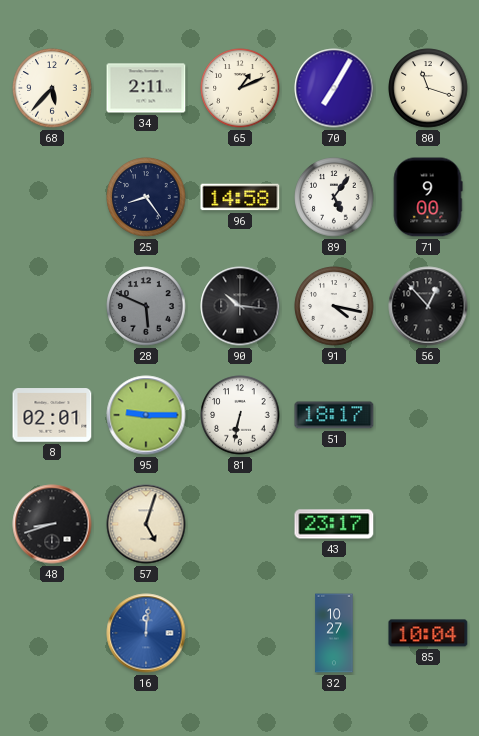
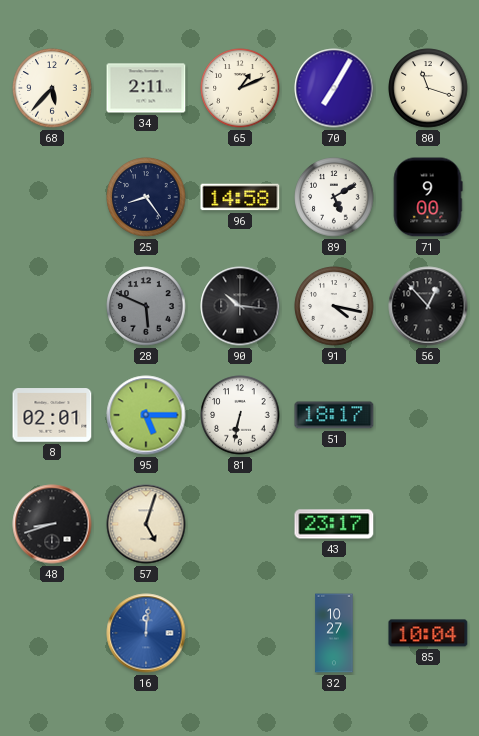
89: 5:06 -> 5:10
95: 9:15 -> 5:15
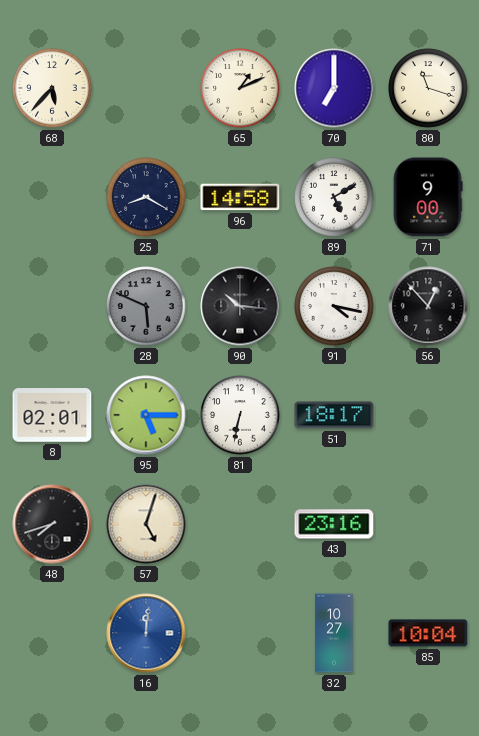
34: 2:11 -> none
70: 7:05 -> 7:00
25: 8:24 -> 8:20
48: 8:42 -> 7:42
43: 23:17 -> 23:16
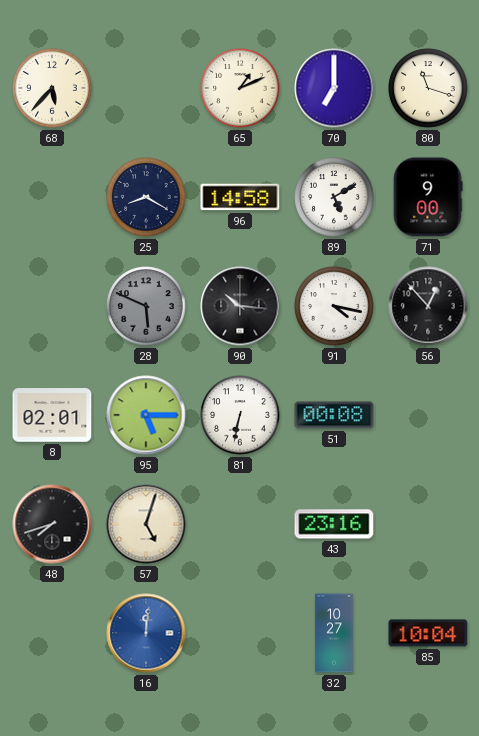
51: 18:17 -> 00:08
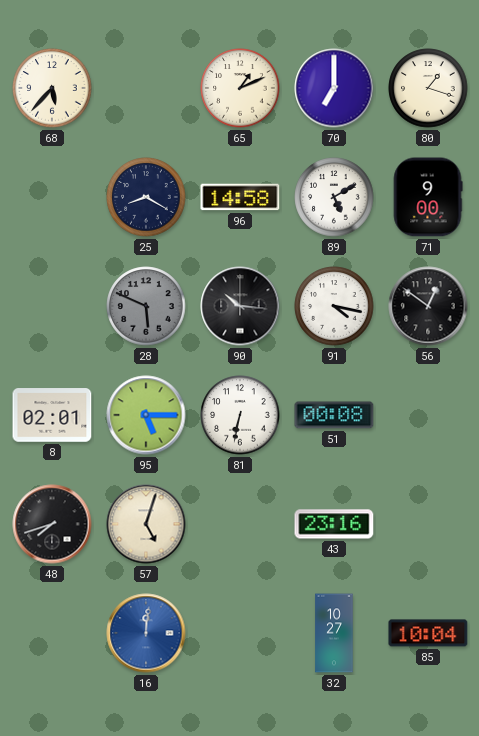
80: 11:18 -> 1:18
56: 12:53 -> 12:51
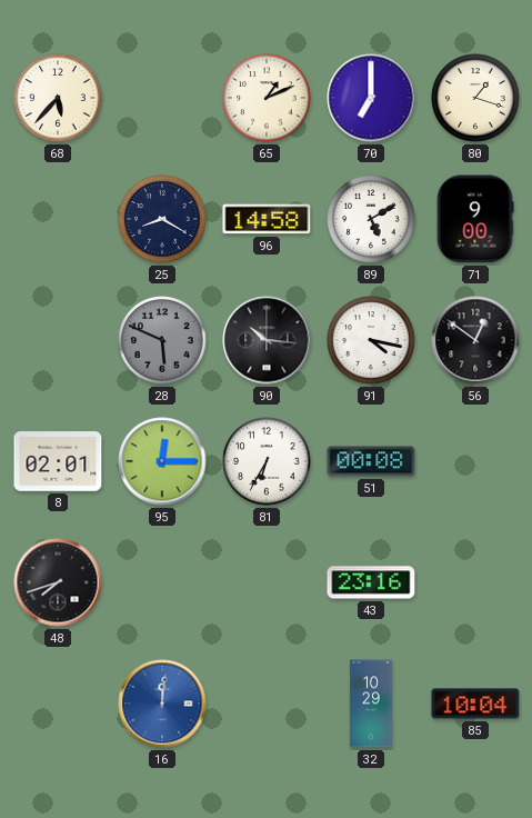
95: 5:15 -> 12:15
81: 6:32 -> 6:35
57: 5:03 -> none
32: 10:27 -> 10:29
